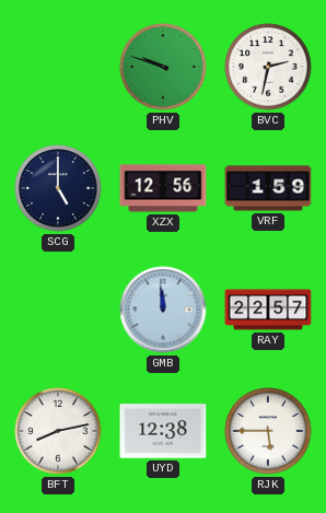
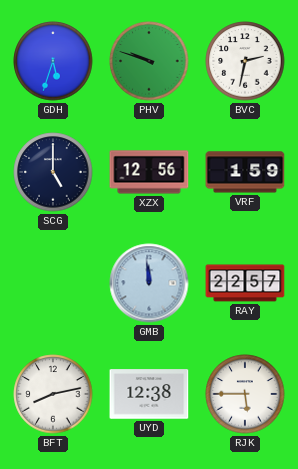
GDH: none -> 5:33
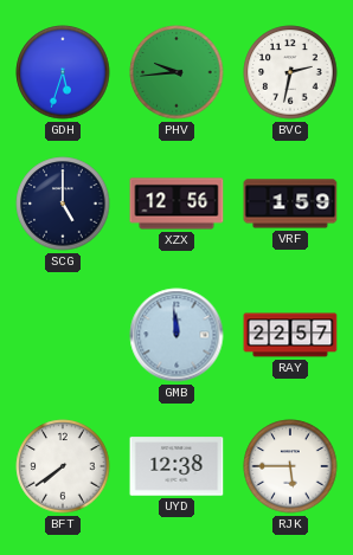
PHV: 9:48 -> 9:44
BFT: 8:13 -> 7:39
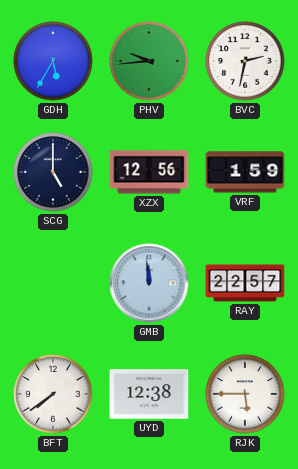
GDH: 5:33 -> 5:35
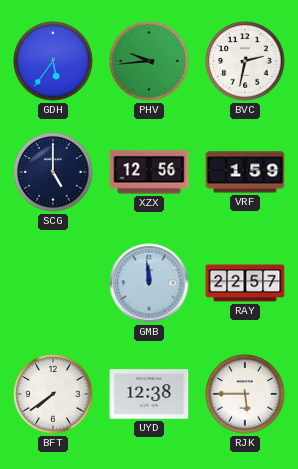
GDH: 5:35 -> 5:36
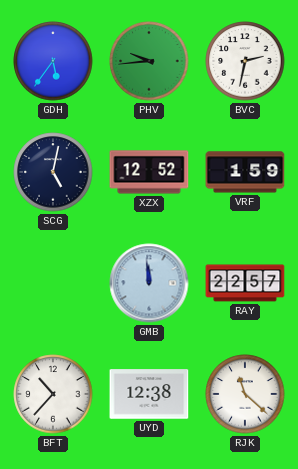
SCG: 5:00 -> 5:02
XZX: 12:56 -> 12:52
BFT: 7:39 -> 10:37
RJK: 5:45 -> 11:22
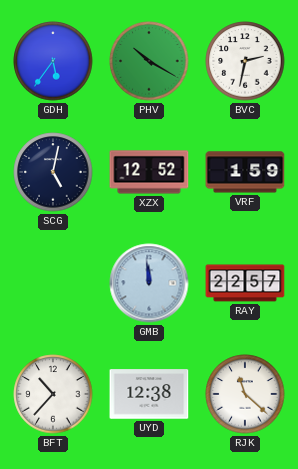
PHV: 9:44 -> 10:20
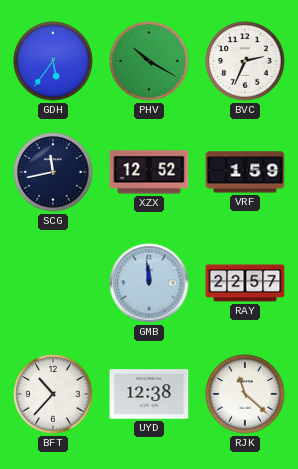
BVC: 2:32 -> 2:34
SCG: 5:02 -> 11:43
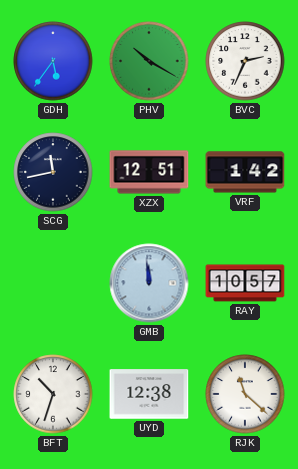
XZX: 12:52 -> 12:51
VRF: 1:59 -> 1:42
RAY: 22:57 -> 10:57
BFT: 10:37 -> 10:33
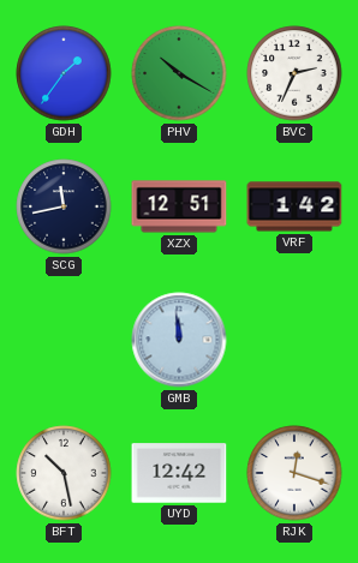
GDH: 5:36 -> 1:36
RAY: 10:57 -> none
BFT: 10:33 -> 10:28
UYD: 12:38 -> 12:42
RJK: 11:22 -> 12:18
